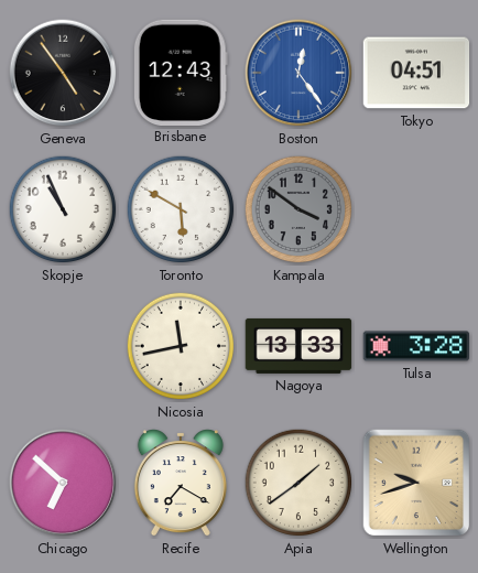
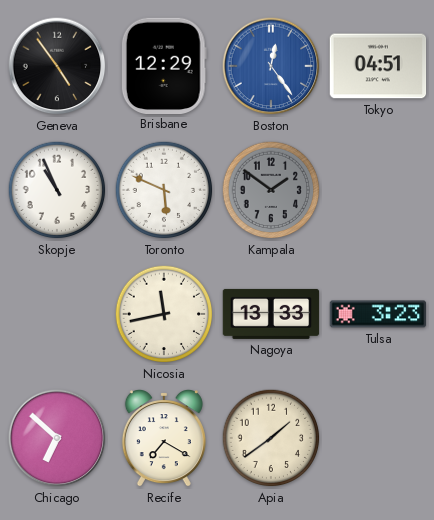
Brisbane: 12:43 -> 12:29
Toronto: 5:50 -> 5:49
Kampala: 3:51 -> 1:51
Tulsa: 3:28 -> 3:23
Wellington: 9:42 -> none
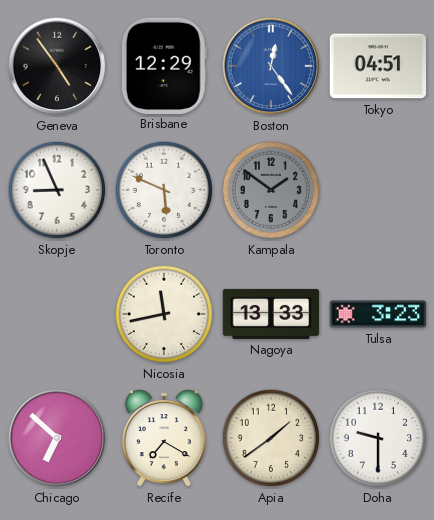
Skopje: 10:56 -> 8:56
Doha: none -> 9:30
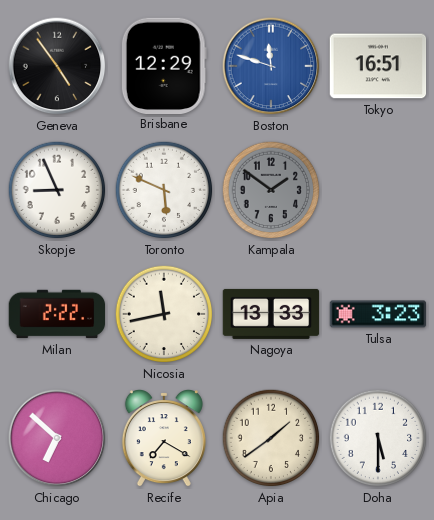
Boston: 12:24 -> 11:48
Tokyo: 04:51 -> 16:51
Milan: none -> 2:22
Doha: 9:30 -> 5:30
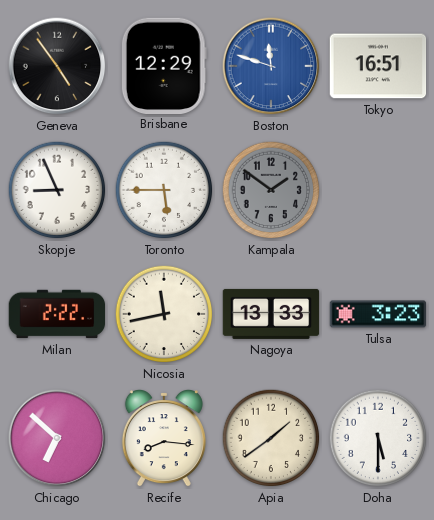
Toronto: 5:49 -> 5:45
Recife: 7:20 -> 8:16
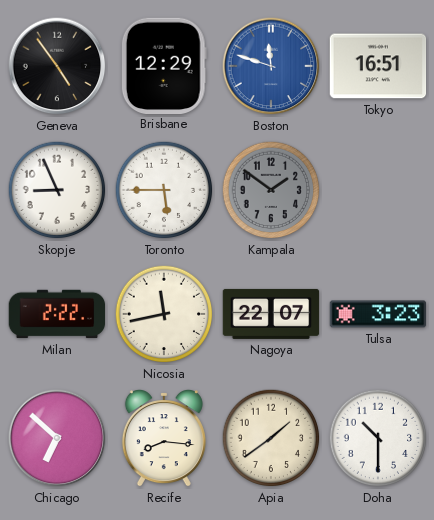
Nagoya: 13:33 -> 22:07
Doha: 5:30 -> 10:30
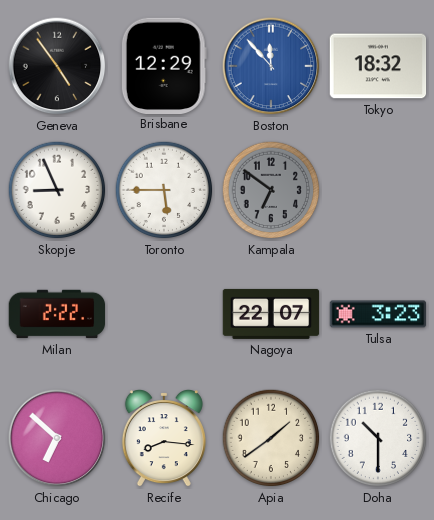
Boston: 11:48 -> 11:53
Tokyo: 16:51 -> 18:32
Kampala: 1:51 -> 6:51
Nicosia: 11:43 -> none
